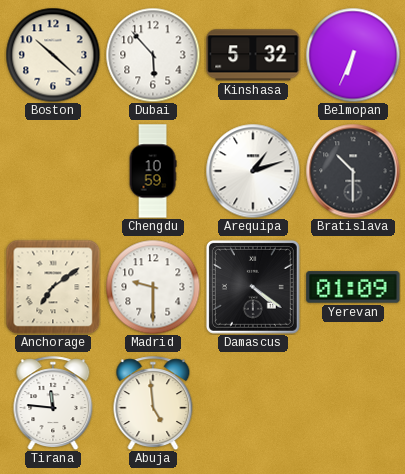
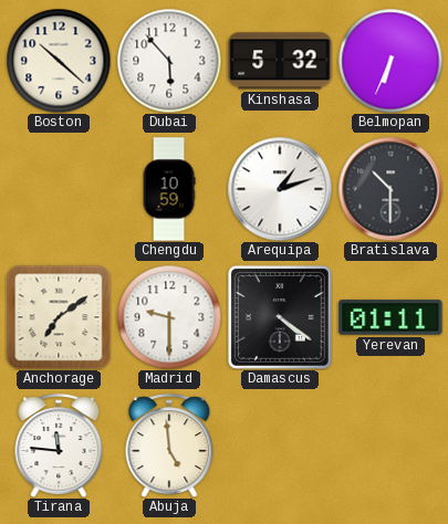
Yerevan: 01:09 -> 01:11
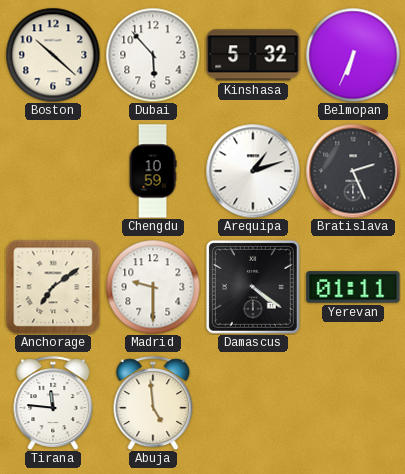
Bratislava: 10:30 -> 2:26
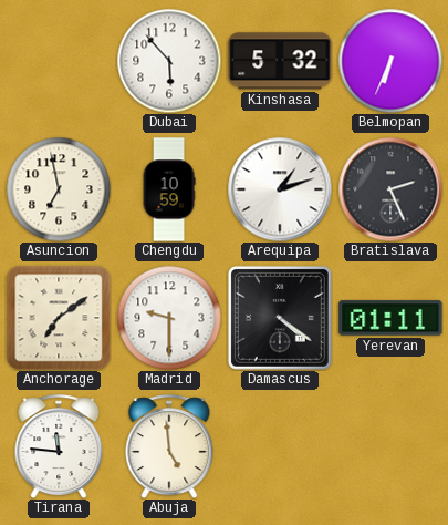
Boston: 10:22 -> none
Asuncion: none -> 6:58
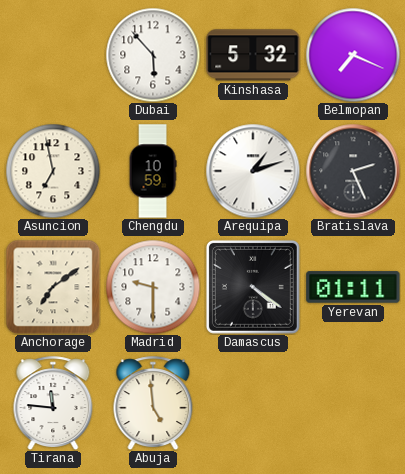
Belmopan: 6:34 -> 7:19
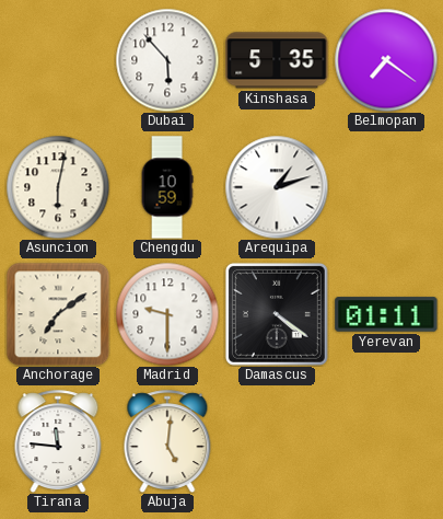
Kinshasa: 5:32 -> 5:35
Belmopan: 7:19 -> 7:21
Asuncion: 6:58 -> 6:02
Bratislava: 2:26 -> none
Abuja: 4:59 -> 5:01
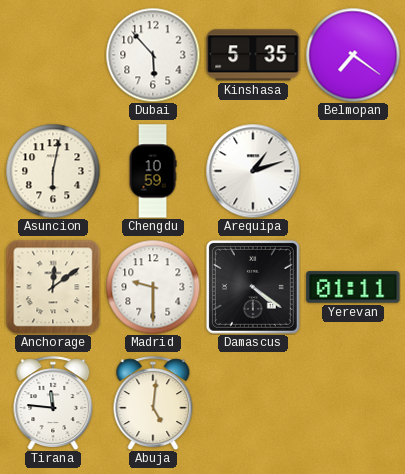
Anchorage: 7:09 -> 12:09
